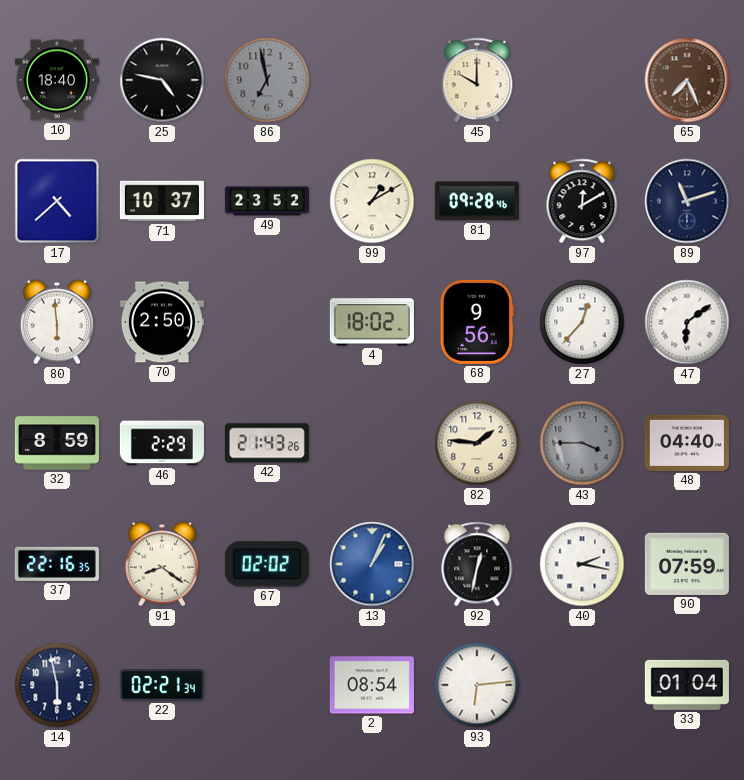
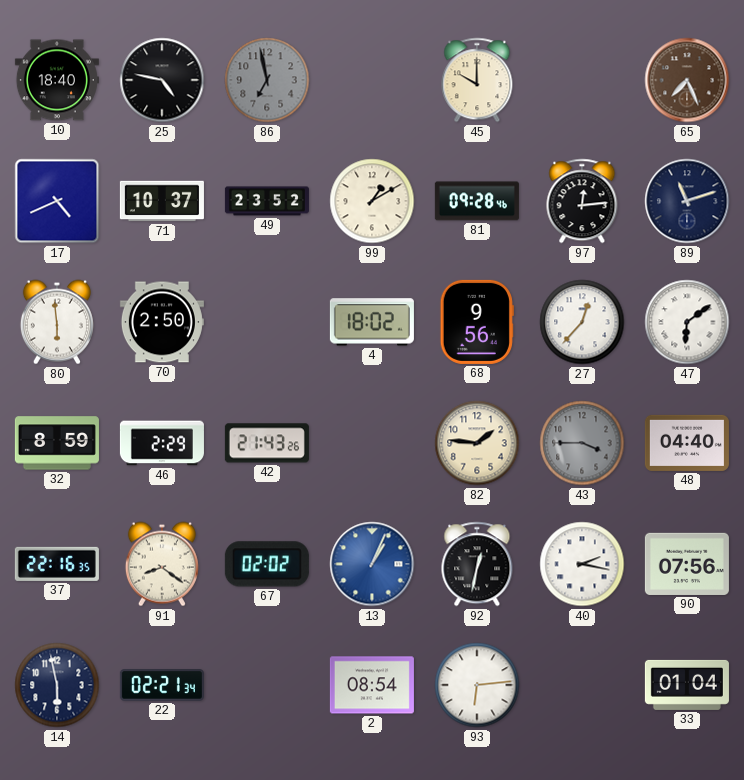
17: 4:38 -> 4:41
97: 12:10 -> 12:14
90: 07:59 -> 07:56
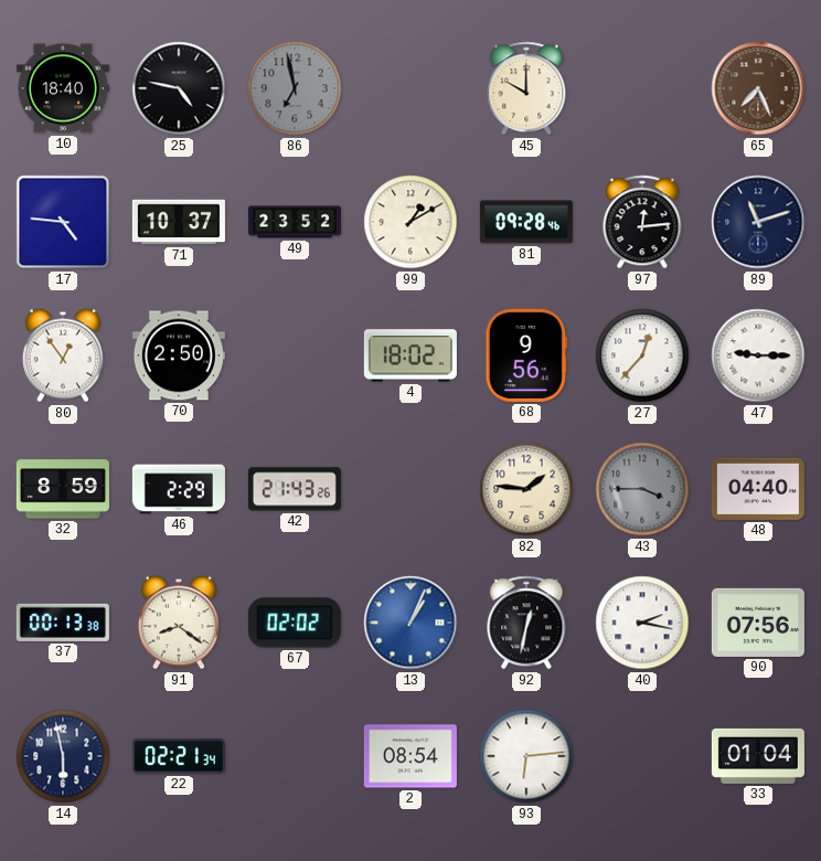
17: 4:41 -> 4:46
80: 5:59 -> 12:54
47: 6:09 -> 9:15
37: 22:16 -> 00:13
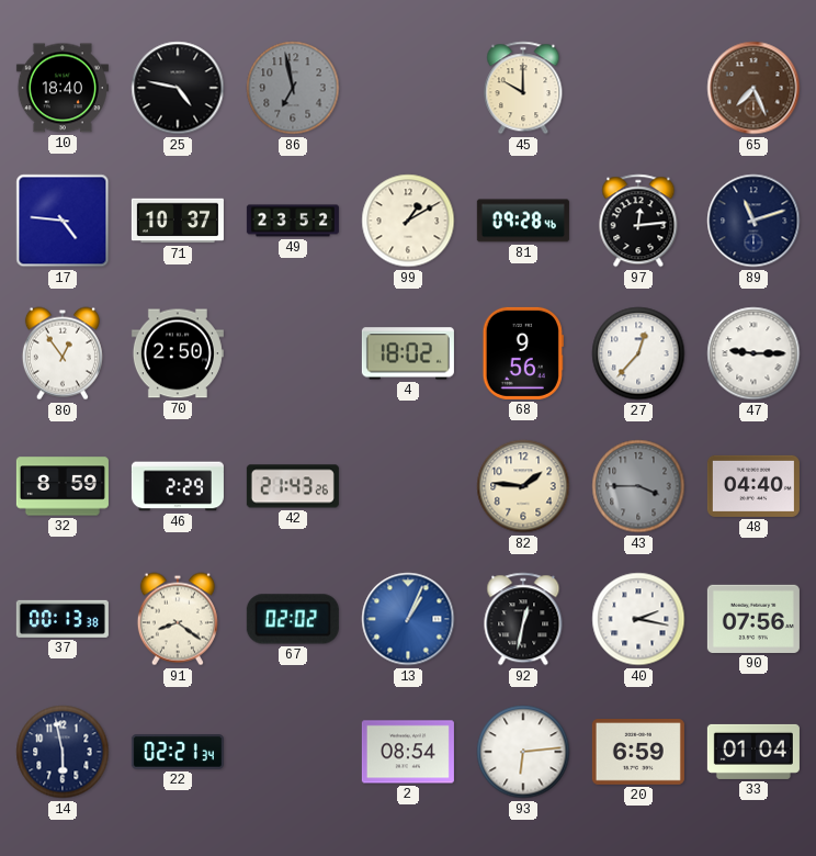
20: none -> 6:59
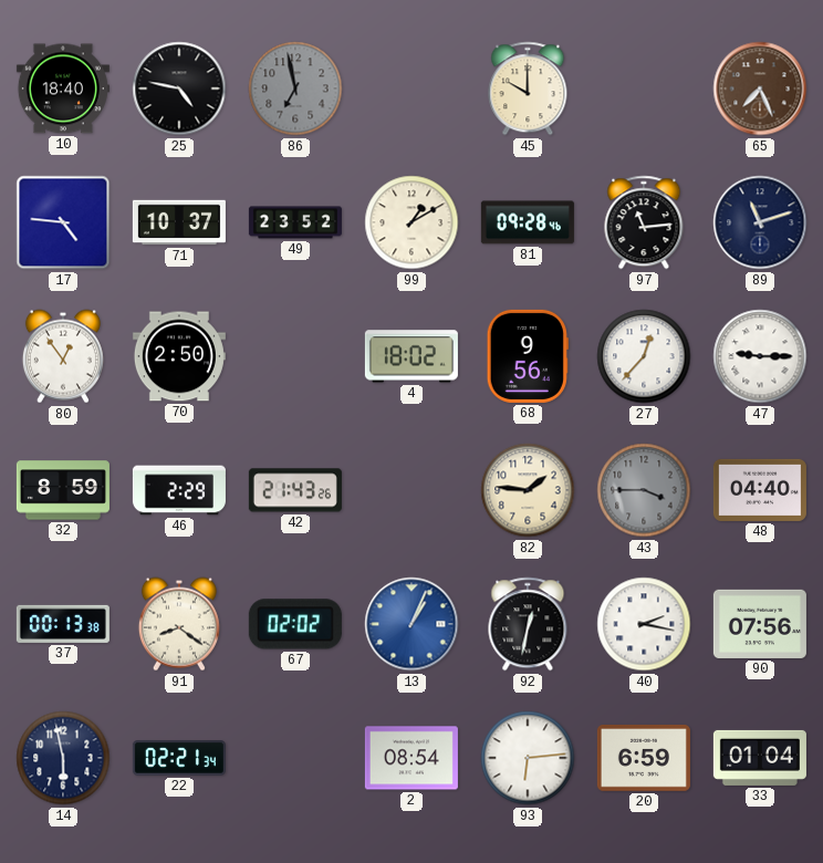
97: 12:14 -> 11:14
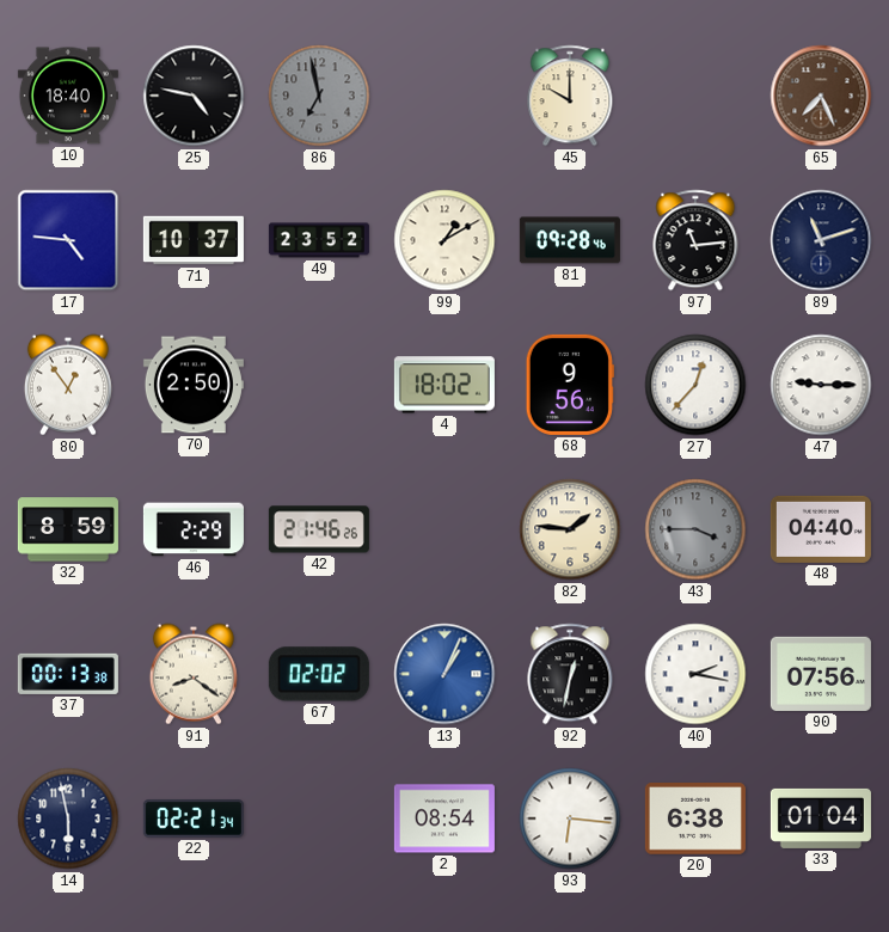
42: 21:43 -> 21:46
93: 6:14 -> 6:16
20: 6:59 -> 6:38
